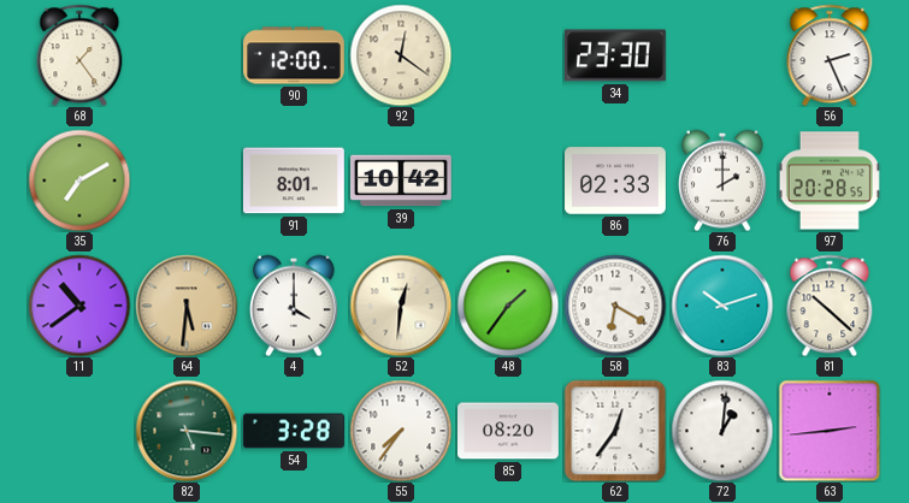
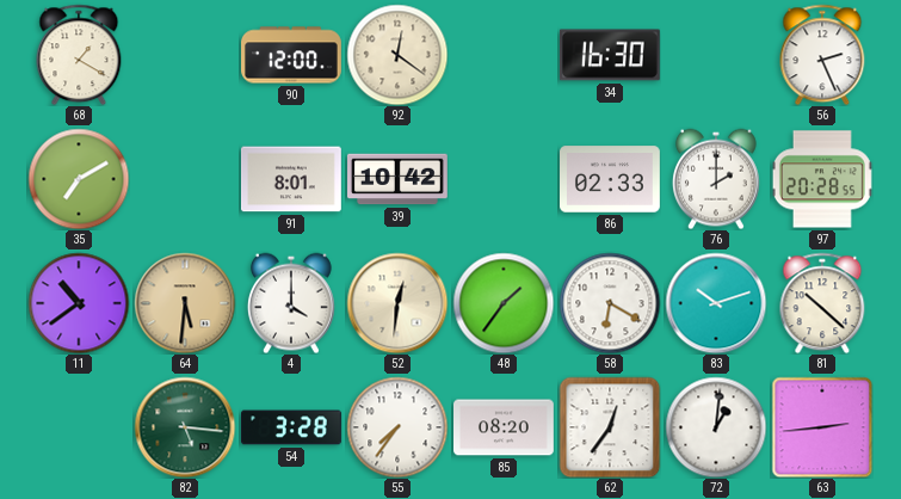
68: 1:24 -> 1:20
34: 23:30 -> 16:30
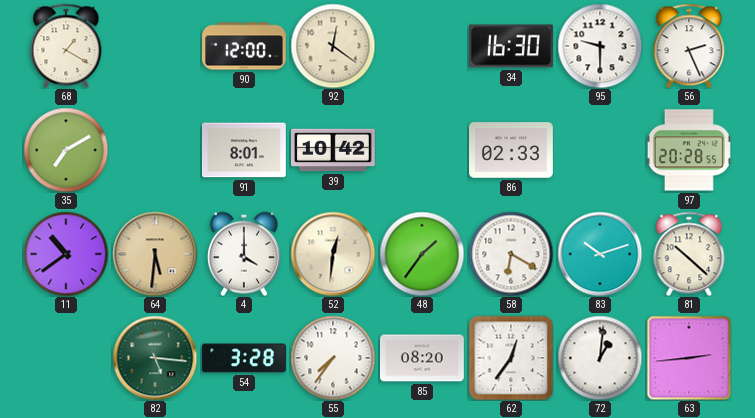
95: none -> 9:30
76: 2:00 -> none
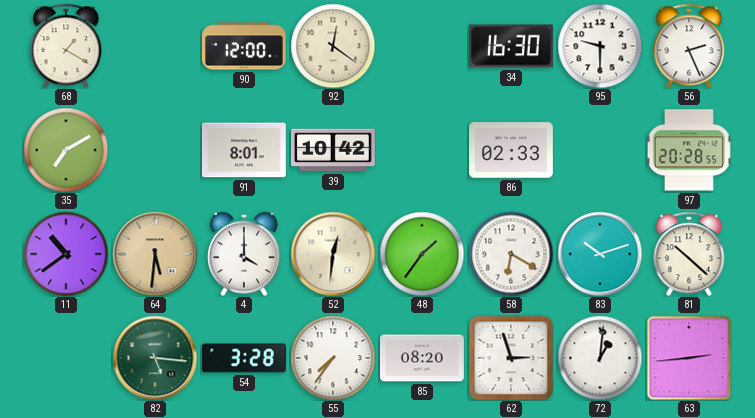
62: 12:36 -> 2:57
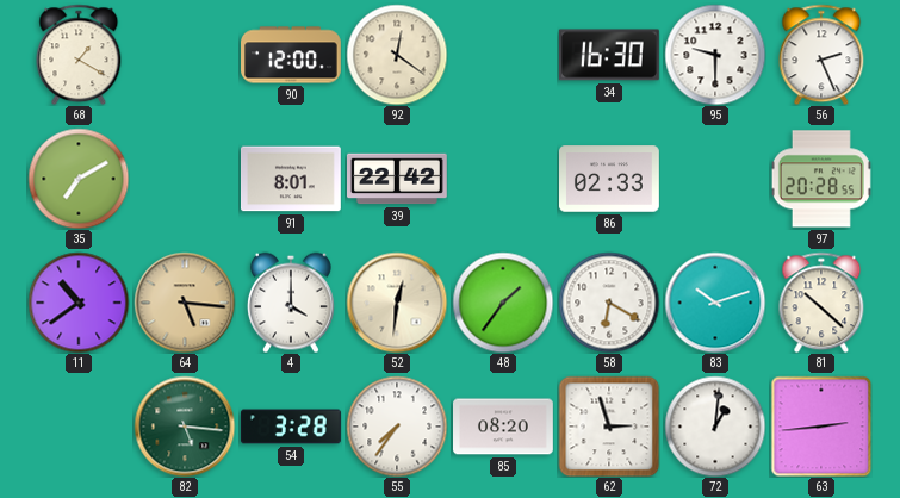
39: 10:42 -> 22:42
64: 5:31 -> 5:16
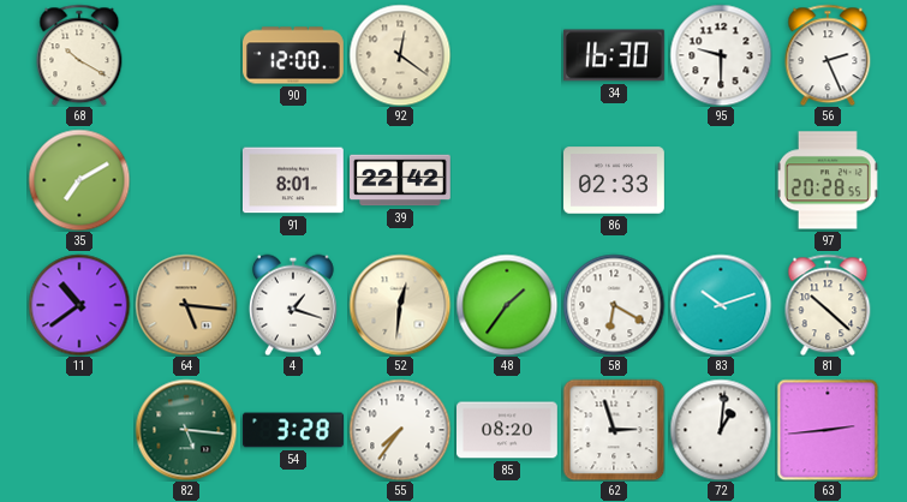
68: 1:20 -> 10:20
4: 4:00 -> 1:18
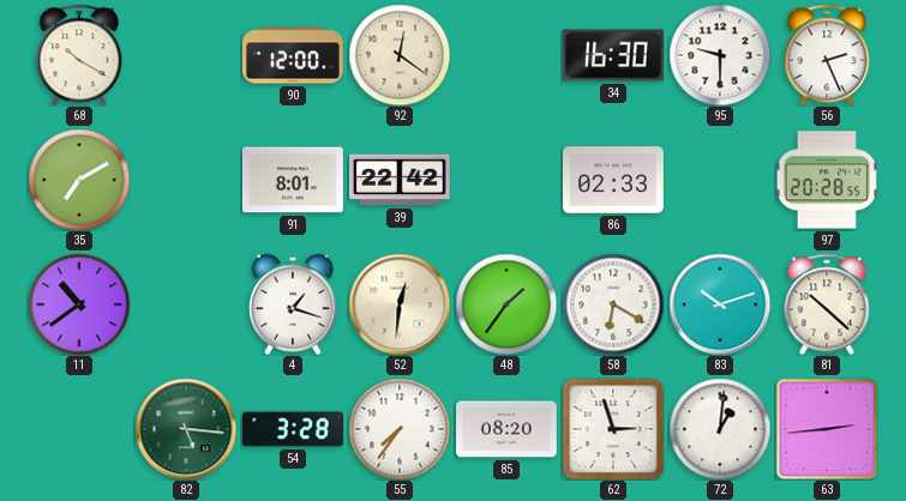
64: 5:16 -> none
